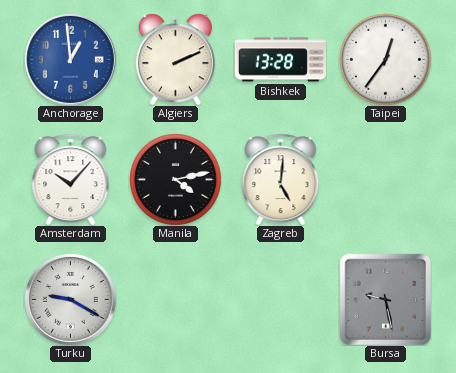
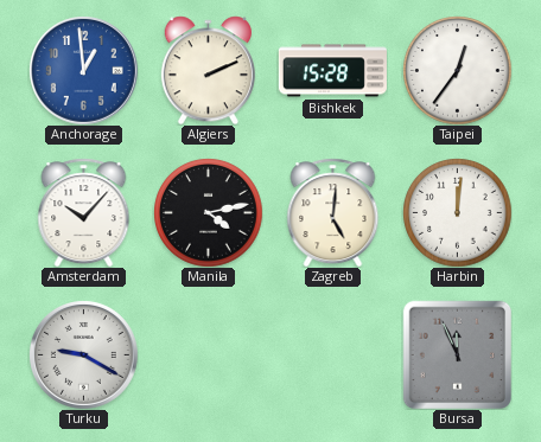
Bishkek: 13:28 -> 15:28
Harbin: none -> 12:01
Bursa: 9:28 -> 11:56
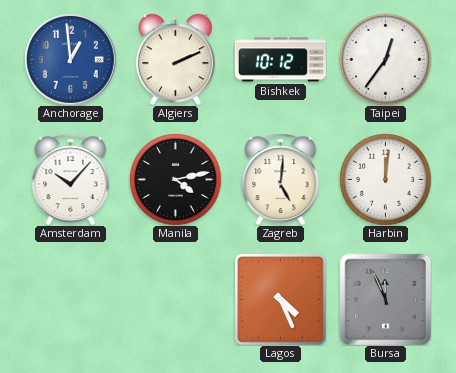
Bishkek: 15:28 -> 10:12
Turku: 9:20 -> none
Lagos: none -> 4:26
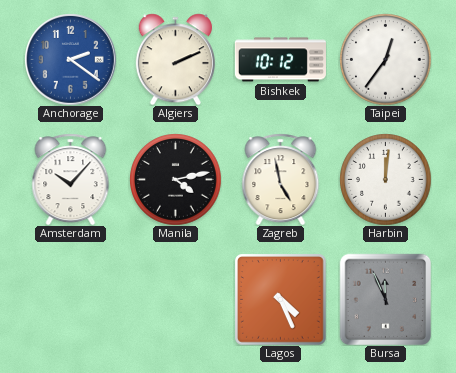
Anchorage: 12:59 -> 2:21
Zagreb: 5:01 -> 4:58
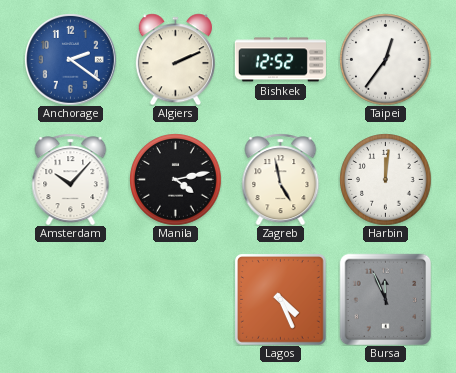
Bishkek: 10:12 -> 12:52
